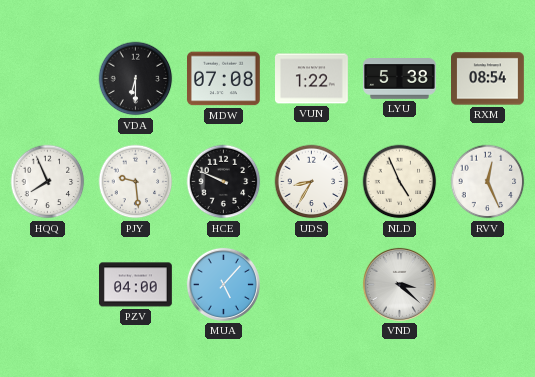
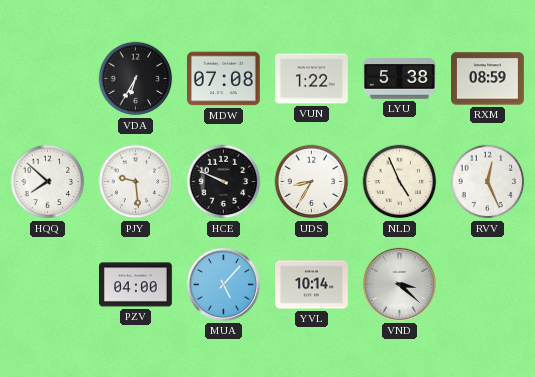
VDA: 6:30 -> 6:35
RXM: 08:54 -> 08:59
HQQ: 7:56 -> 7:52
YVL: none -> 10:14
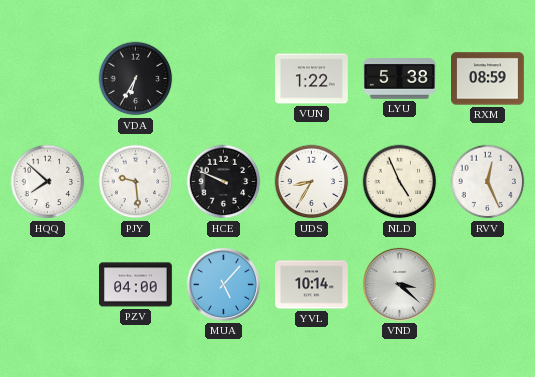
MDW: 07:08 -> none
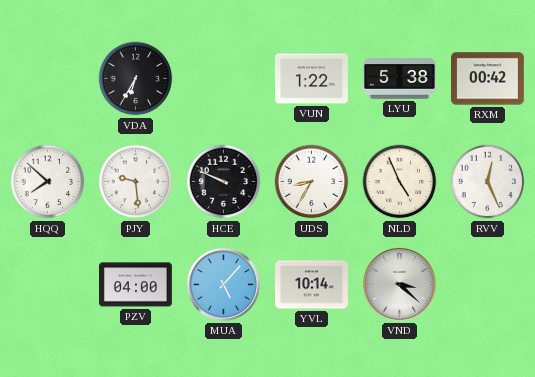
RXM: 08:59 -> 00:42
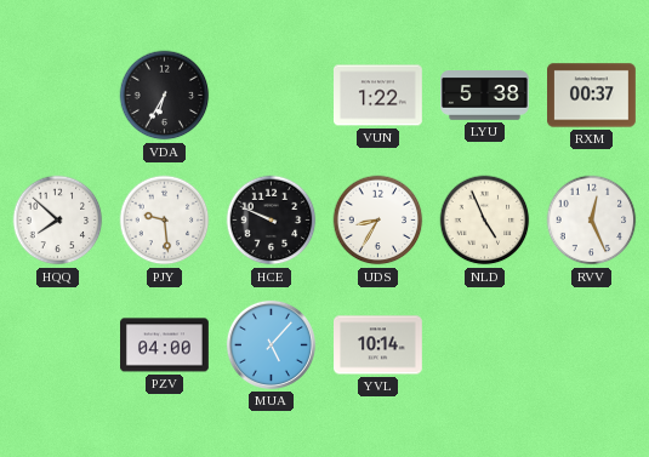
RXM: 00:42 -> 00:37
VND: 3:22 -> none
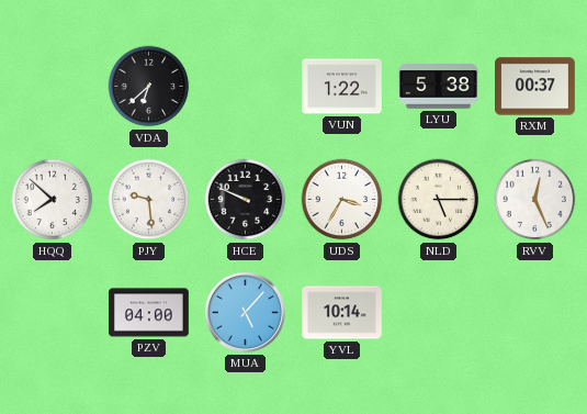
VDA: 6:35 -> 6:38
UDS: 8:35 -> 3:35
NLD: 4:56 -> 5:15
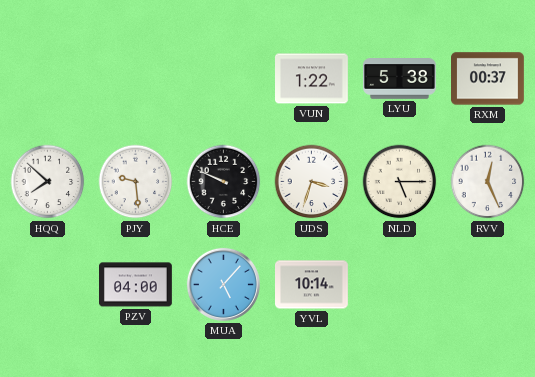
VDA: 6:38 -> none
UDS: 3:35 -> 3:33
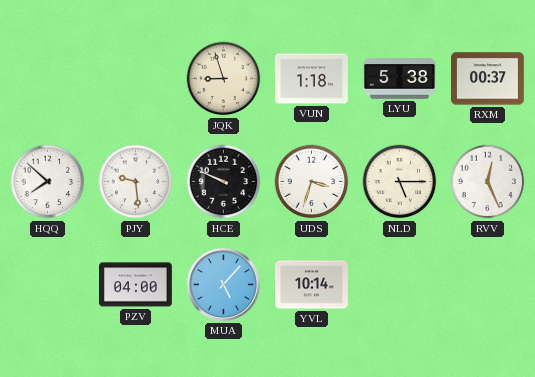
JQK: none -> 8:57
VUN: 1:22 -> 1:18
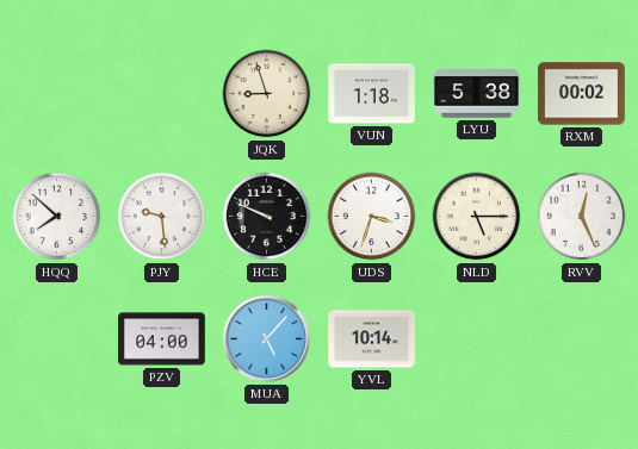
RXM: 00:37 -> 00:02
